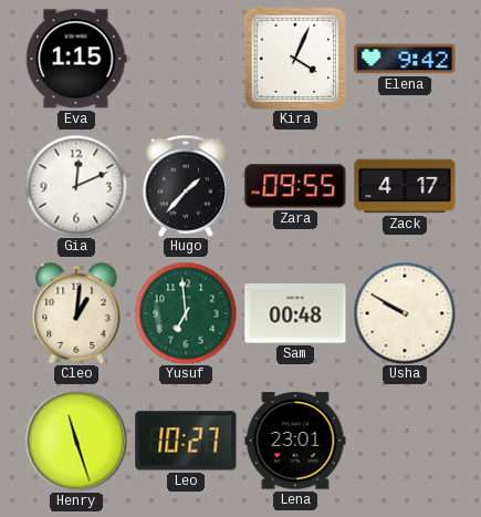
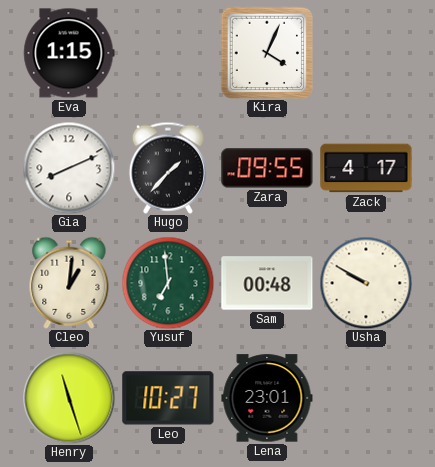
Elena: 9:42 -> none
Gia: 12:11 -> 8:11
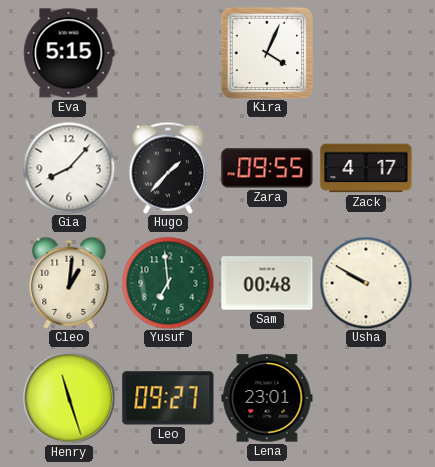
Eva: 1:15 -> 5:15
Gia: 8:11 -> 8:07
Leo: 10:27 -> 09:27
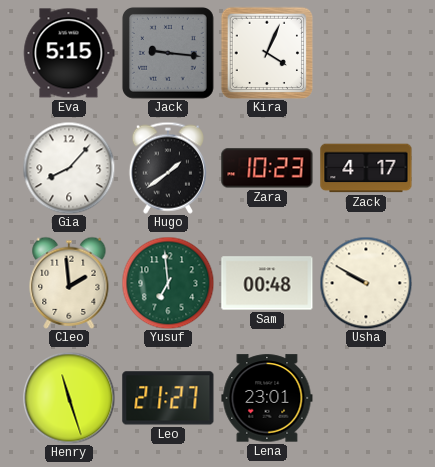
Jack: none -> 9:16
Hugo: 1:37 -> 1:39
Zara: 09:55 -> 10:23
Cleo: 1:01 -> 1:59
Leo: 09:27 -> 21:27
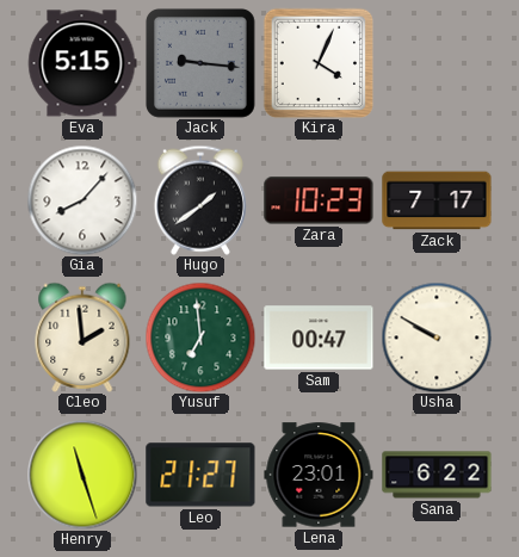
Zack: 4:17 -> 7:17
Sam: 00:48 -> 00:47
Sana: none -> 6:22
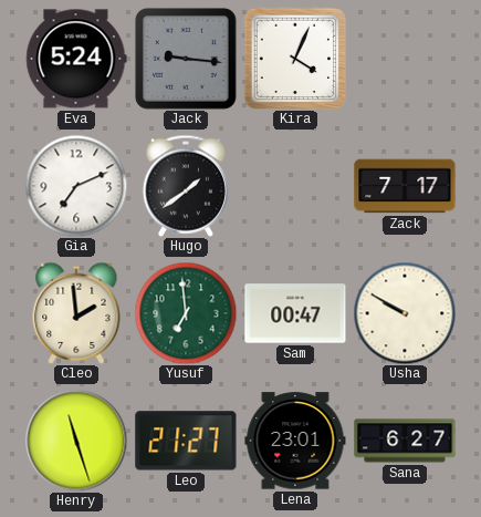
Eva: 5:15 -> 5:24
Gia: 8:07 -> 7:11
Zara: 10:23 -> none
Sana: 6:22 -> 6:27
